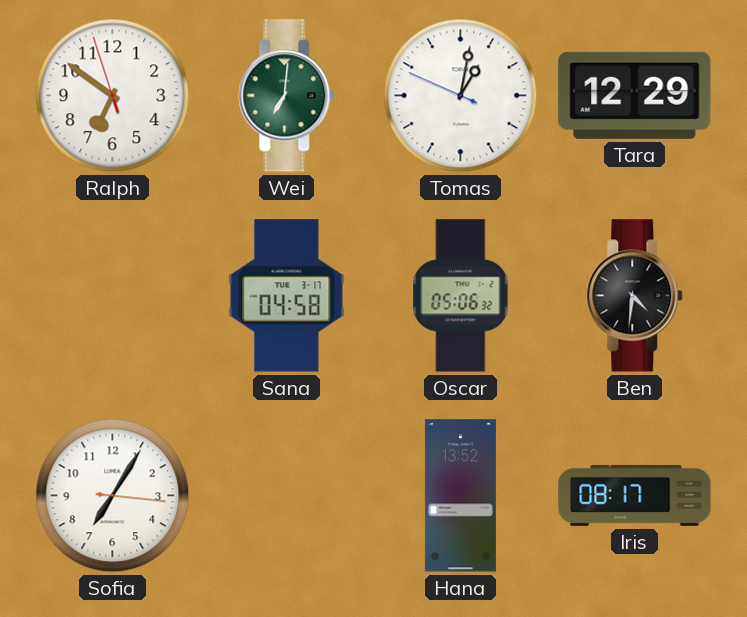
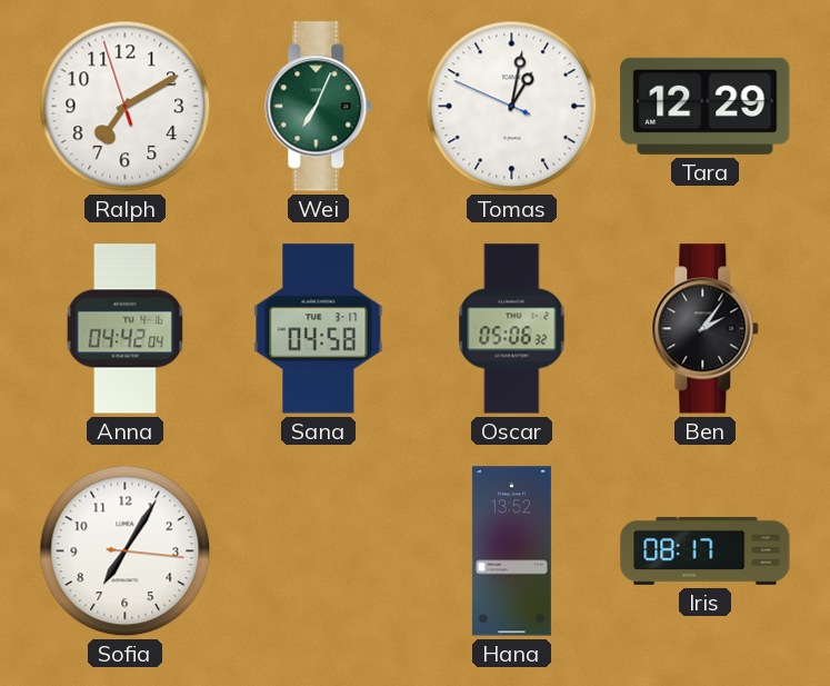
Ralph: 6:50 -> 7:09
Wei: 7:01 -> 7:04
Anna: none -> 04:42
Ben: 4:31 -> 2:06
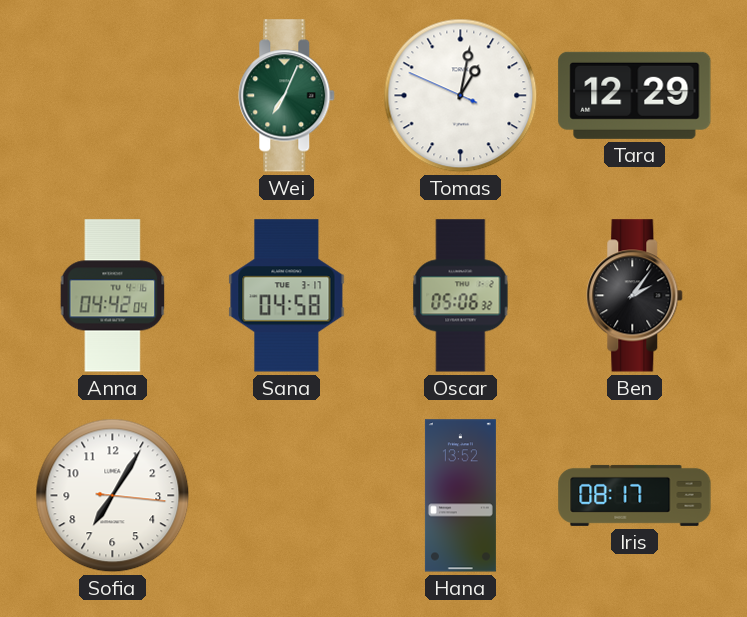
Ralph: 7:09 -> none
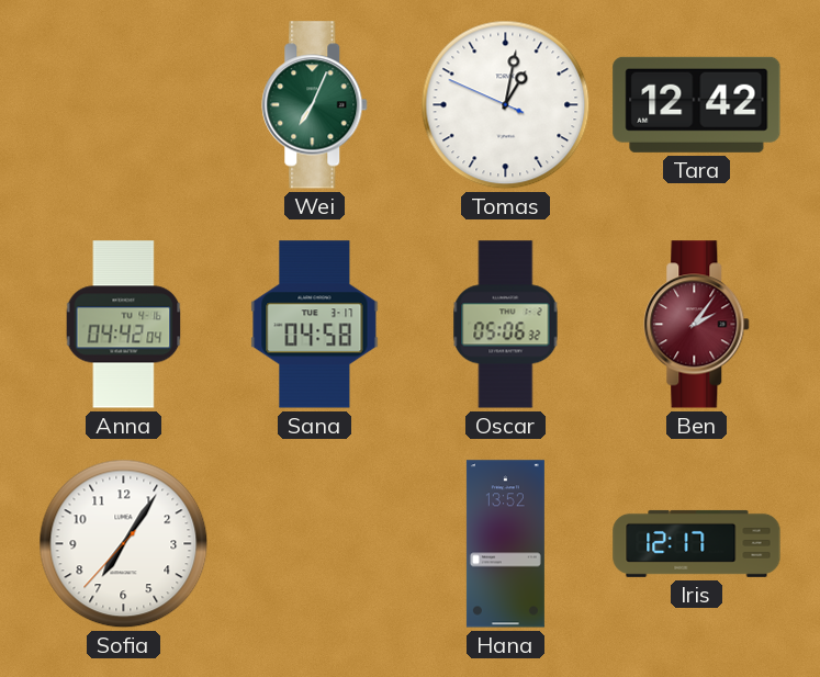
Tara: 12:29 -> 12:42
Ben dial: black -> burgundy
Sofia: 7:05:16 -> 7:05:37
Iris: 08:17 -> 12:17
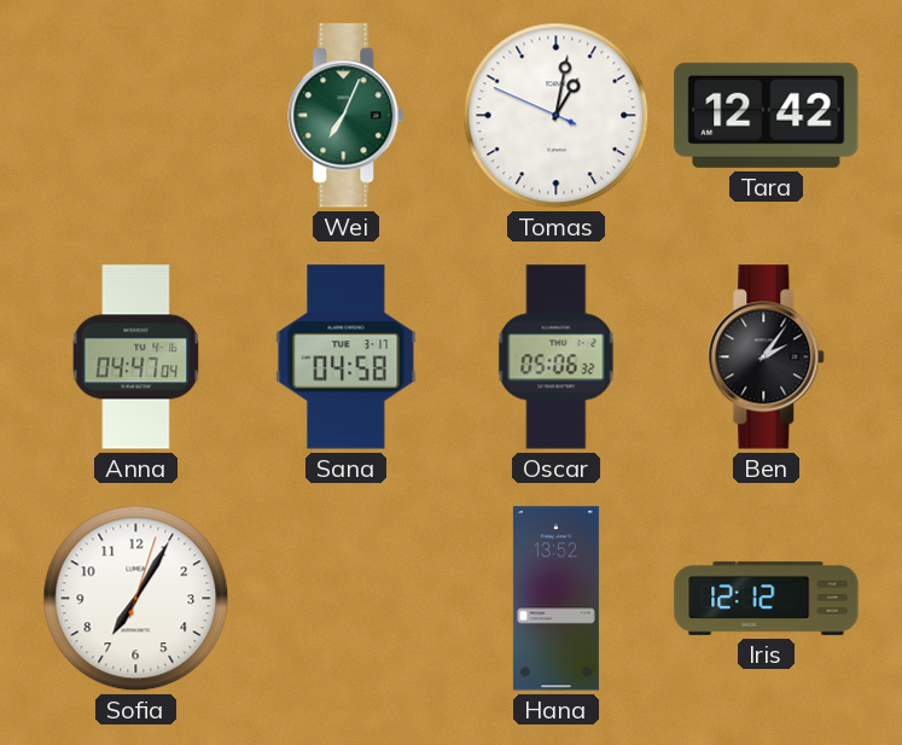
Anna: 04:42 -> 04:47
Ben dial: burgundy -> black
Sofia: 7:05:37 -> 7:05:03
Iris: 12:17 -> 12:12
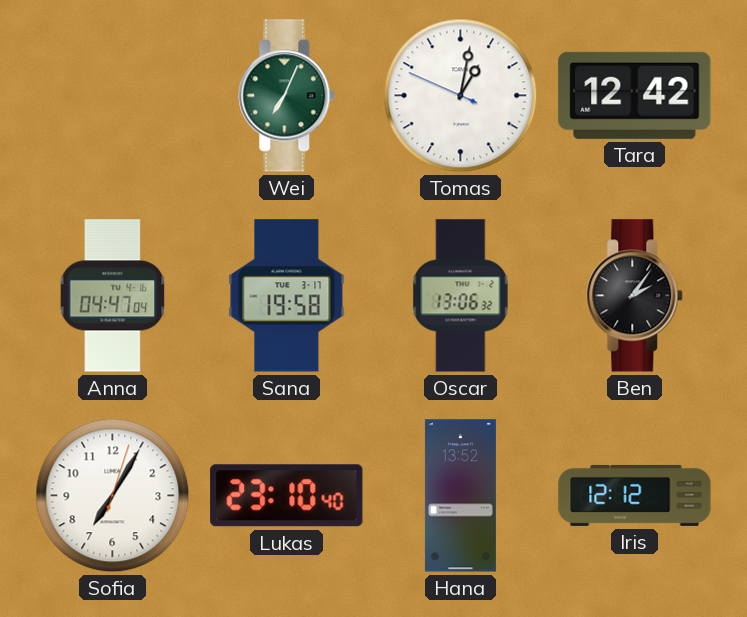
Sana: 04:58 -> 19:58
Oscar: 05:06 -> 13:06
Lukas: none -> 23:10
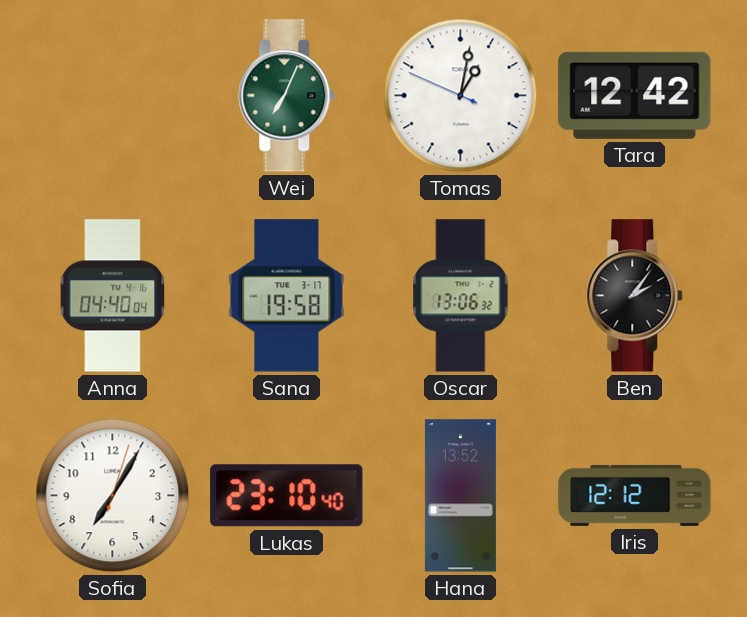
Anna: 04:47 -> 04:40
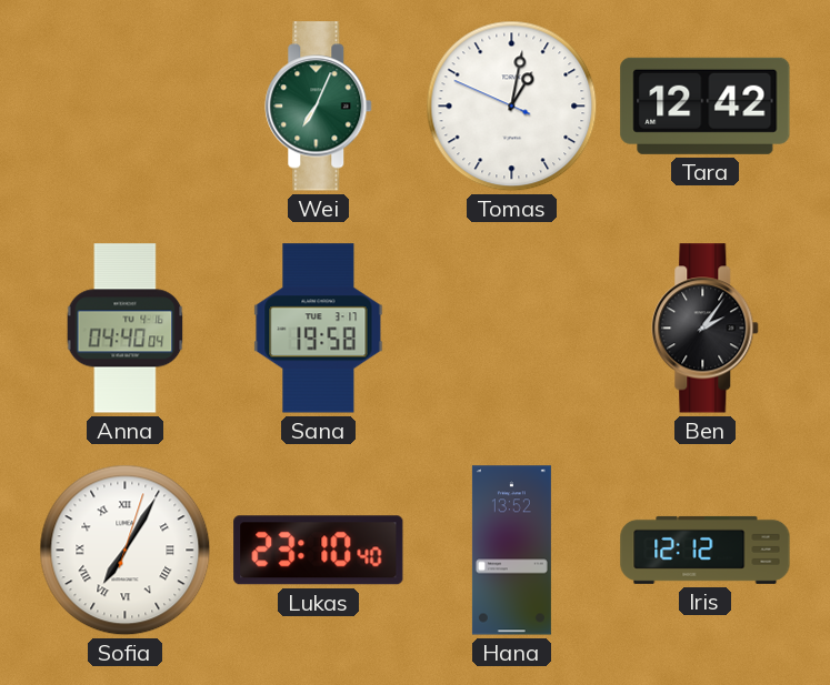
Oscar: 13:06 -> none
Sofia numerals: Arabic -> Roman
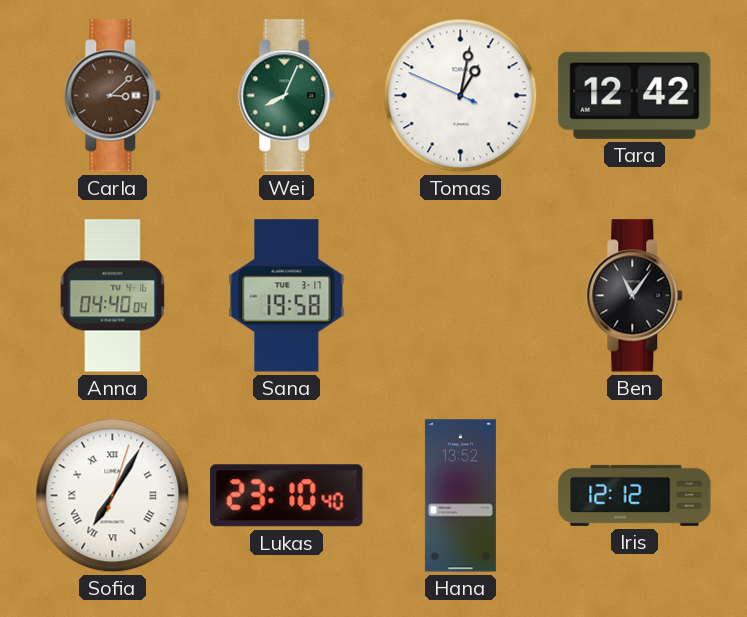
Carla: none -> 3:08
Wei: 7:04 -> 8:04
Ben: 2:06 -> 11:06
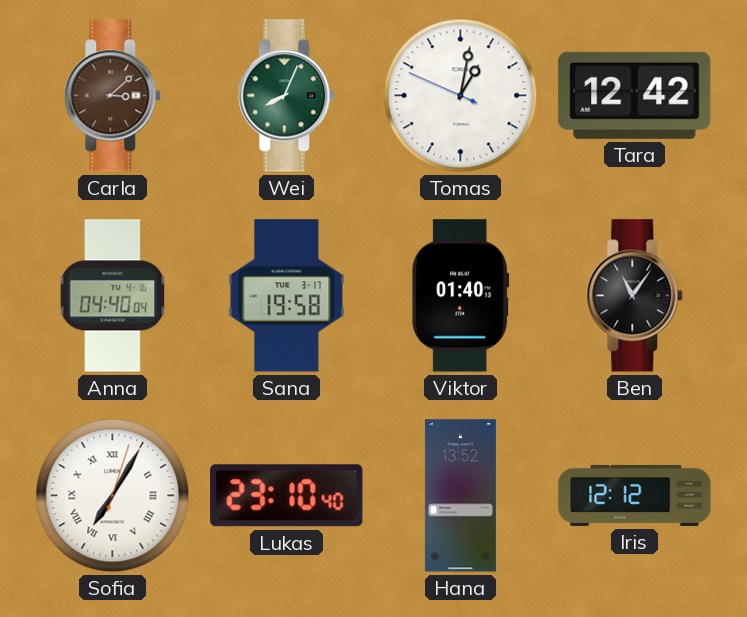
Viktor: none -> 01:40
